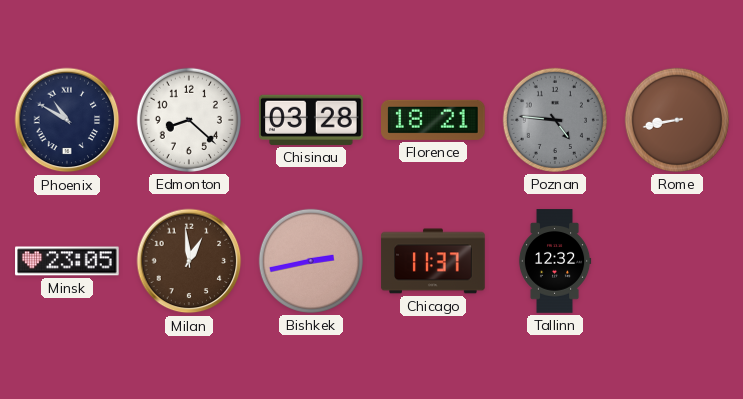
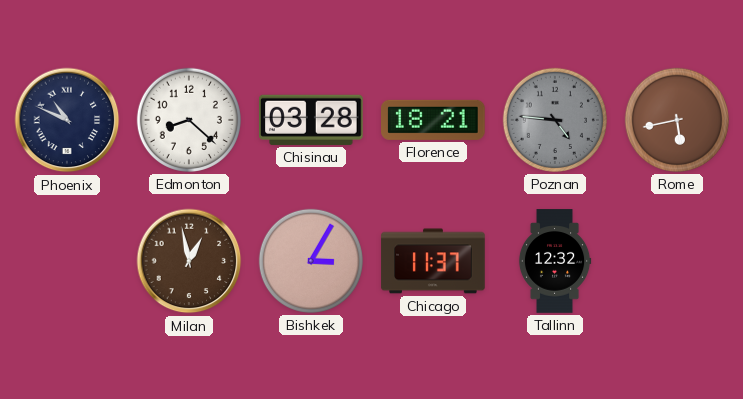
Phoenix: 10:50 -> 10:49
Rome: 8:43 -> 5:43
Minsk: 23:05 -> none
Milan: 12:59 -> 12:58
Bishkek: 2:43 -> 3:05
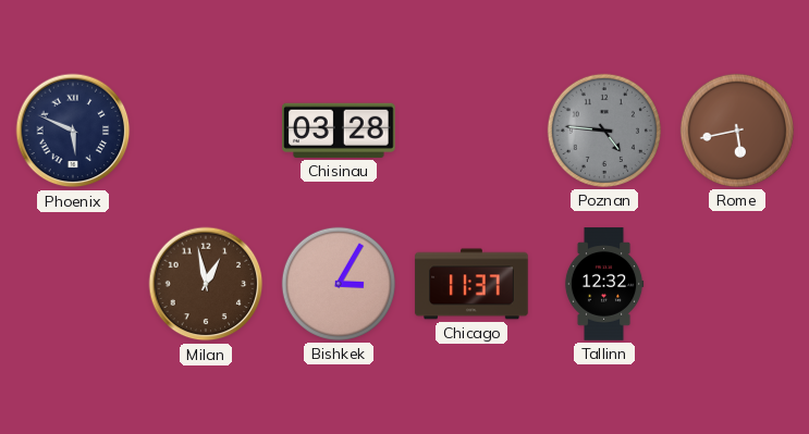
Phoenix: 10:49 -> 5:49
Edmonton: 8:22 -> none
Florence: 18:21 -> none
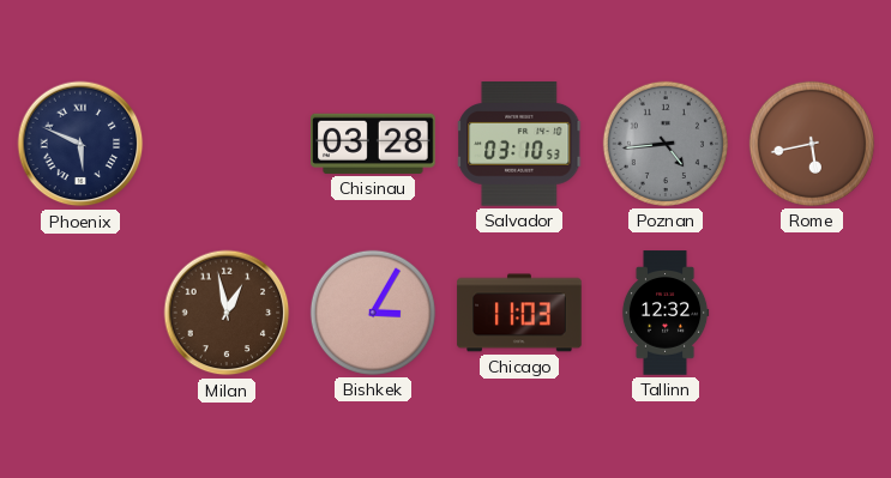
Salvador: none -> 03:10
Poznan: 4:46 -> 4:44
Chicago: 11:37 -> 11:03
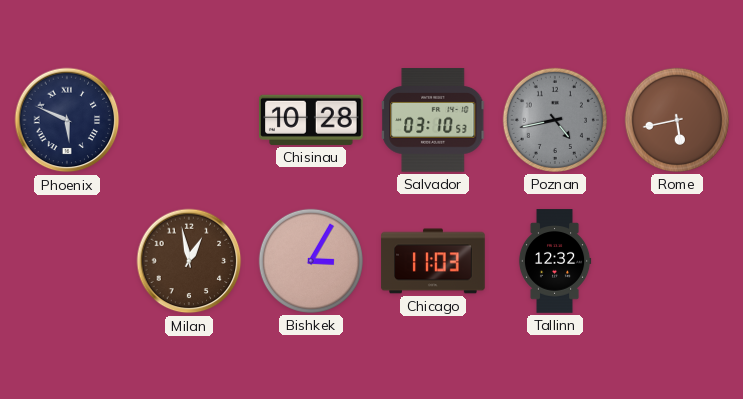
Chisinau: 03:28 -> 10:28
Poznan: 4:44 -> 4:43
